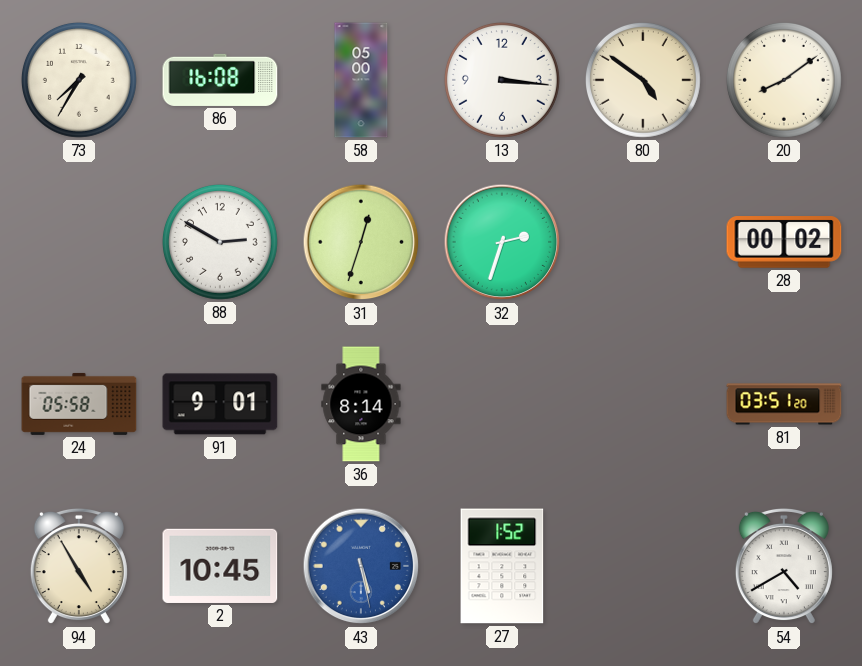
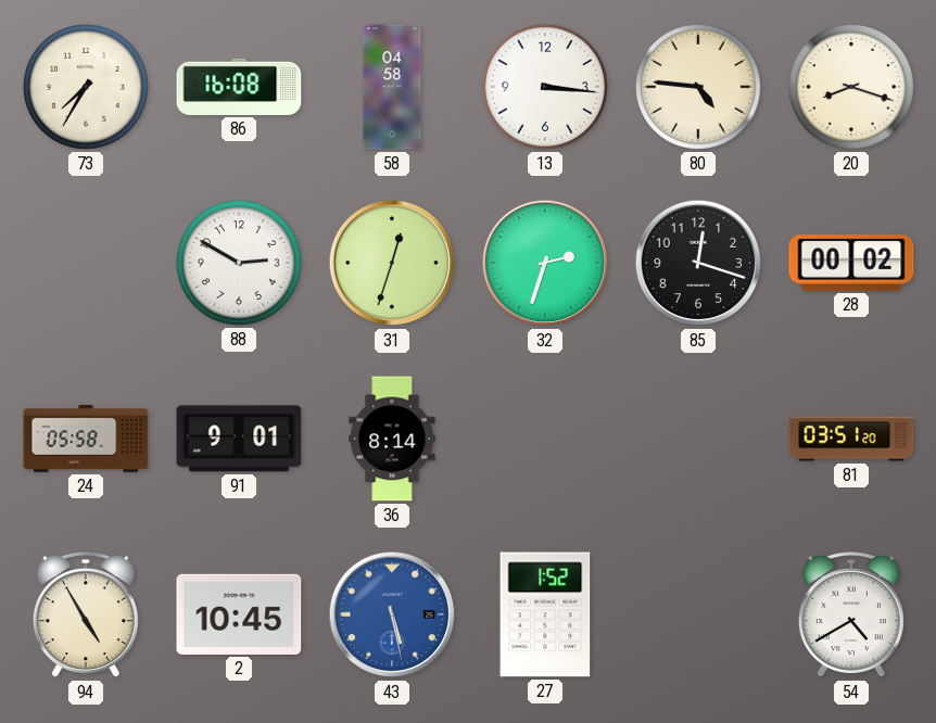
58: 05:00 -> 04:58
80: 4:51 -> 4:46
20: 8:09 -> 8:18
85: none -> 12:18
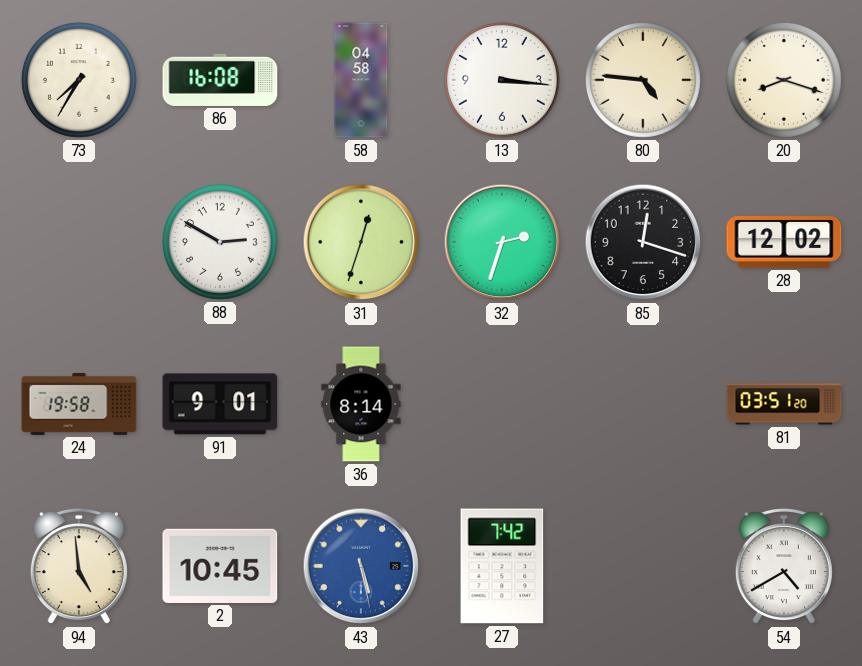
28: 00:02 -> 12:02
24: 05:58 -> 19:58
94: 4:55 -> 4:59
27: 1:52 -> 7:42
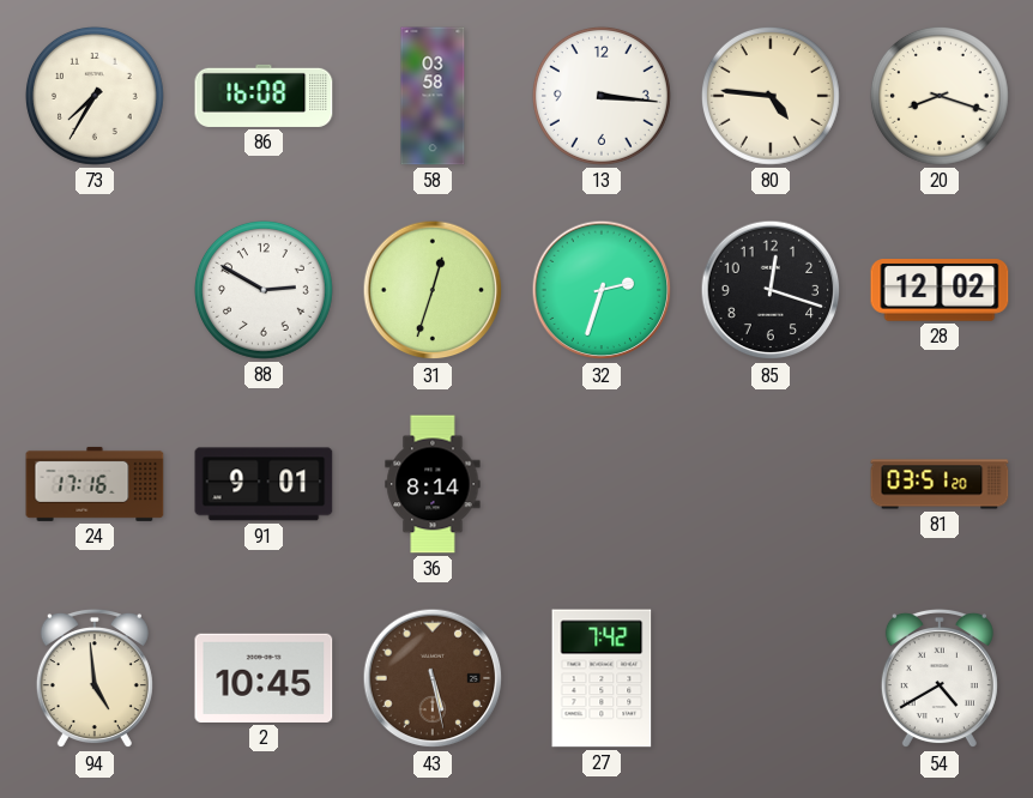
58: 04:58 -> 03:58
24: 19:58 -> 17:16
43 dial: blue -> brown
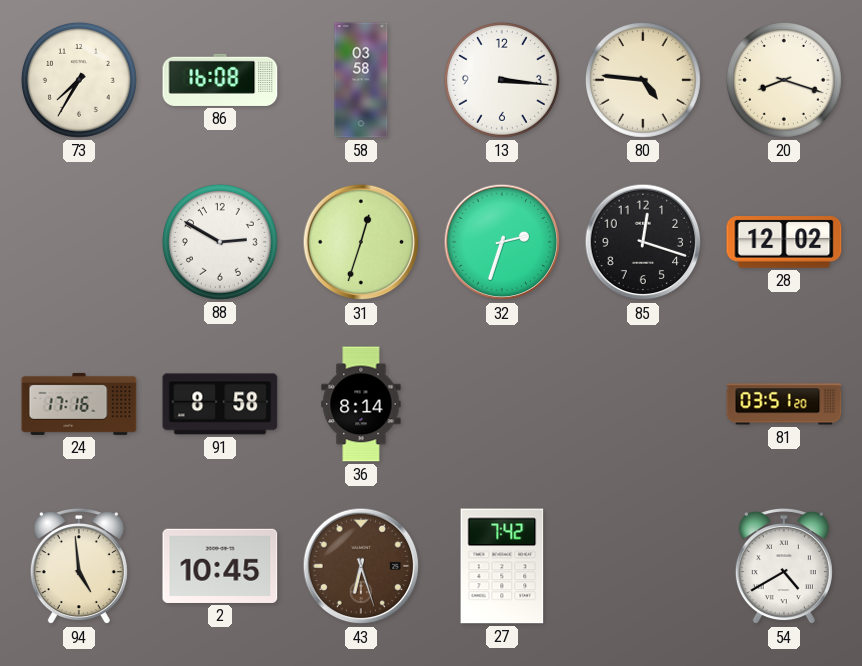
91: 9:01 -> 8:58
43: 5:28 -> 6:27
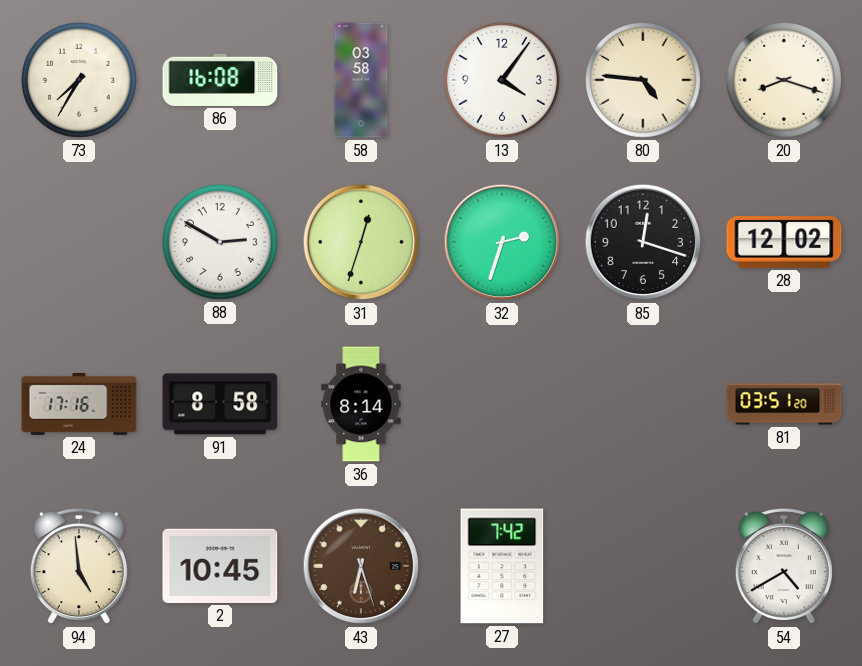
13: 3:16 -> 4:06
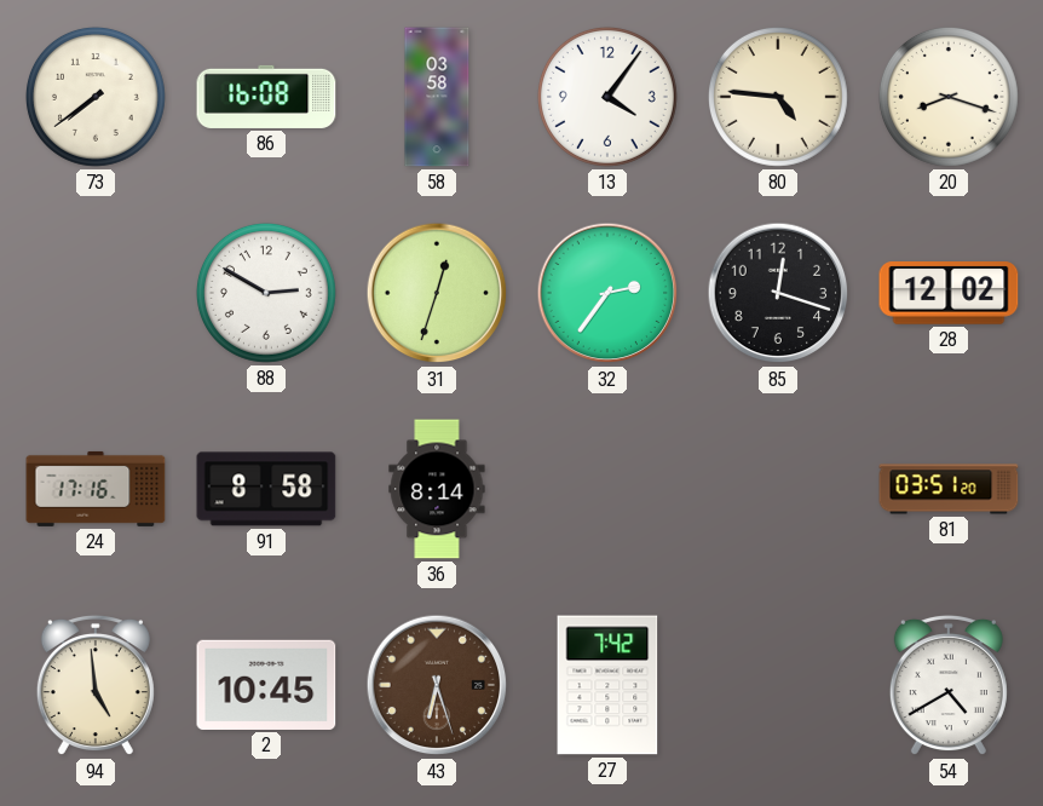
73: 7:35 -> 7:39
32: 2:33 -> 2:36
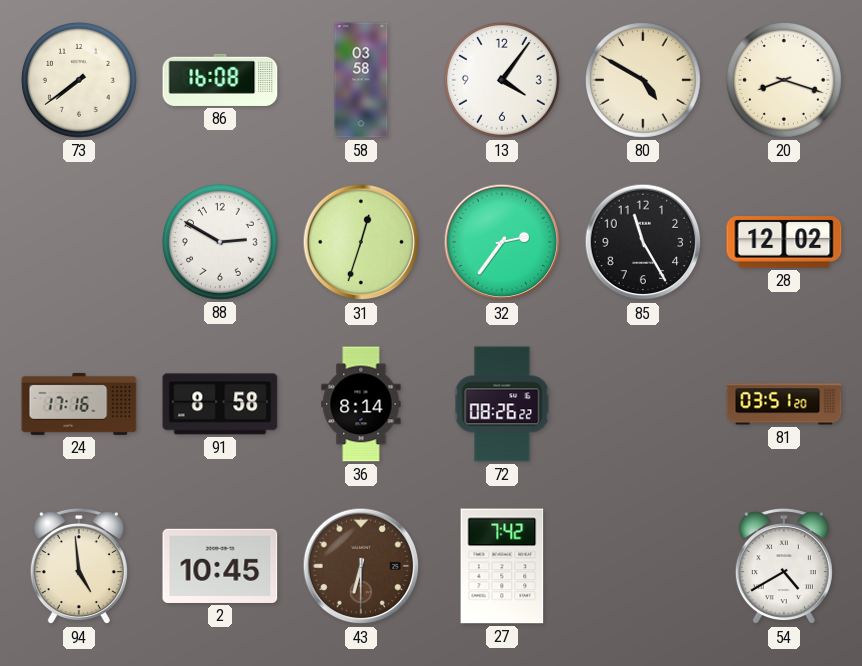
80: 4:46 -> 4:50
85: 12:18 -> 11:25
72: none -> 08:26
43: 6:27 -> 6:30
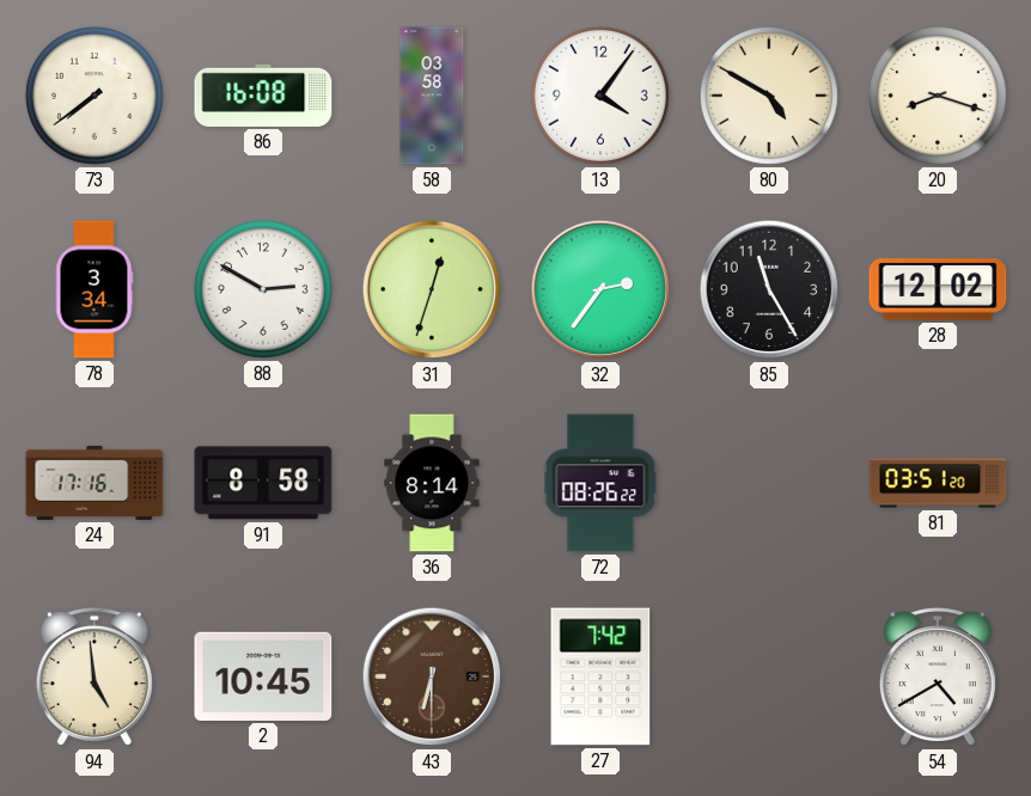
78: none -> 3:34
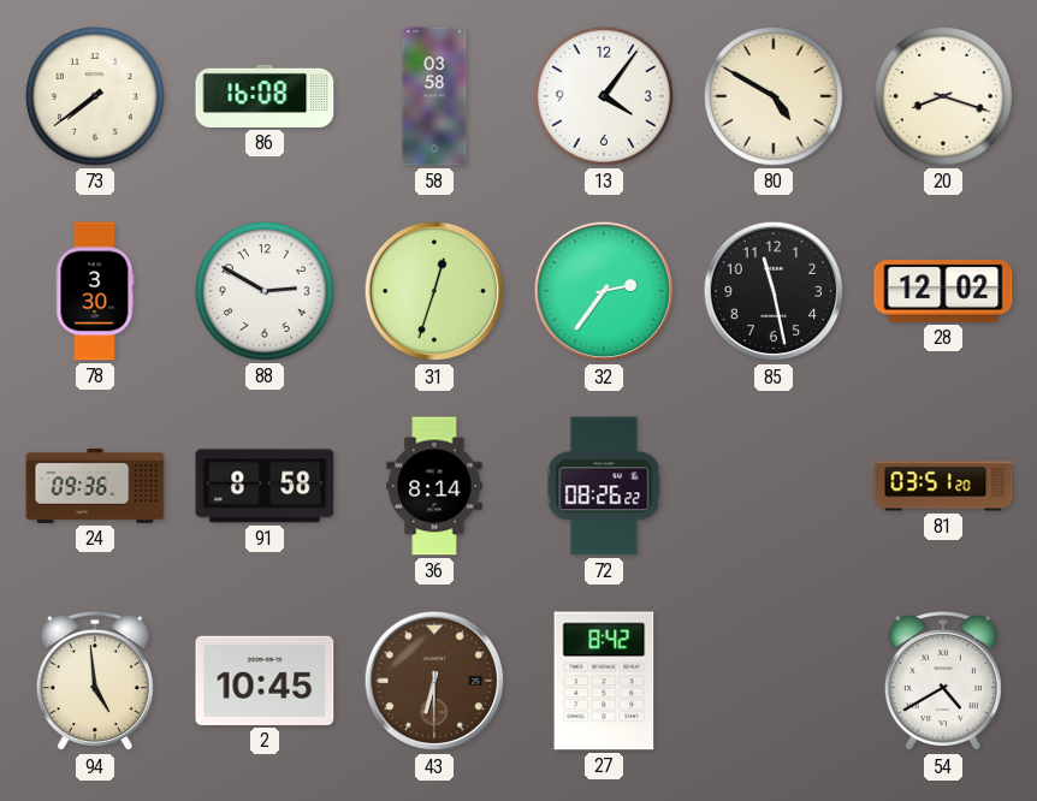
78: 3:34 -> 3:30
85: 11:25 -> 11:28
24: 17:16 -> 09:36
27: 7:42 -> 8:42
